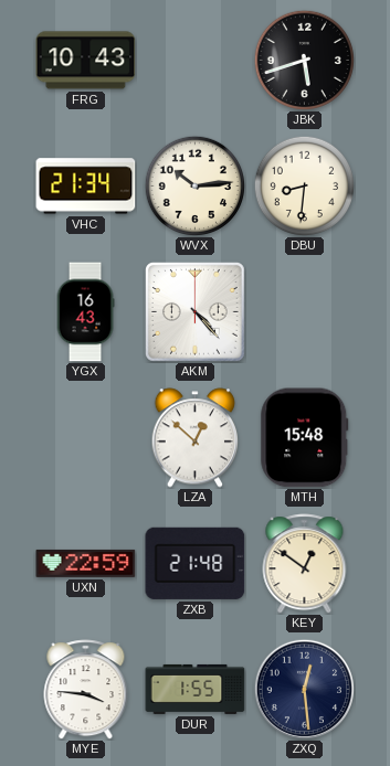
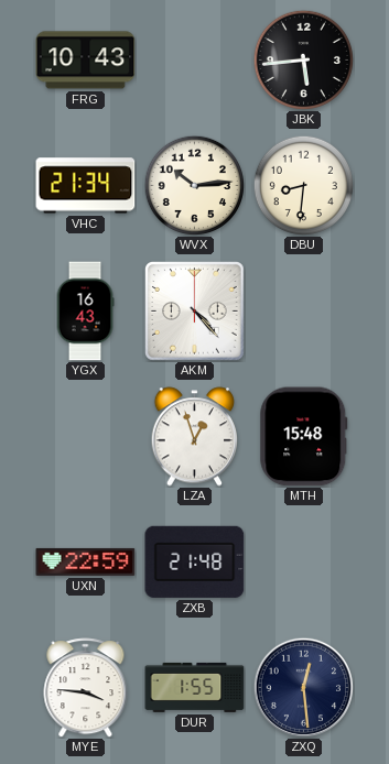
JBK: 5:42 -> 5:44
LZA: 12:52 -> 12:57
KEY: 12:51 -> none
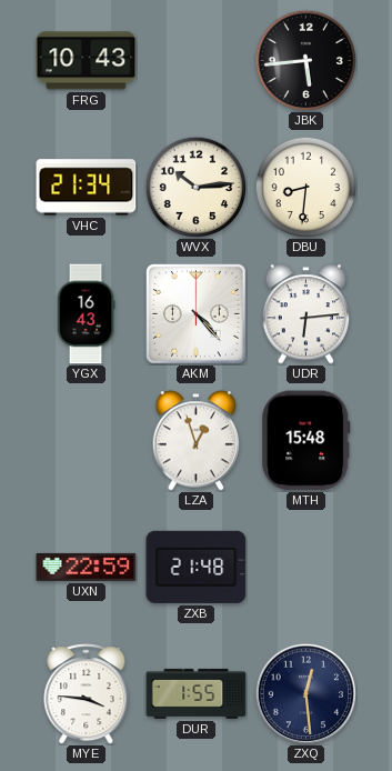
UDR: none -> 6:14
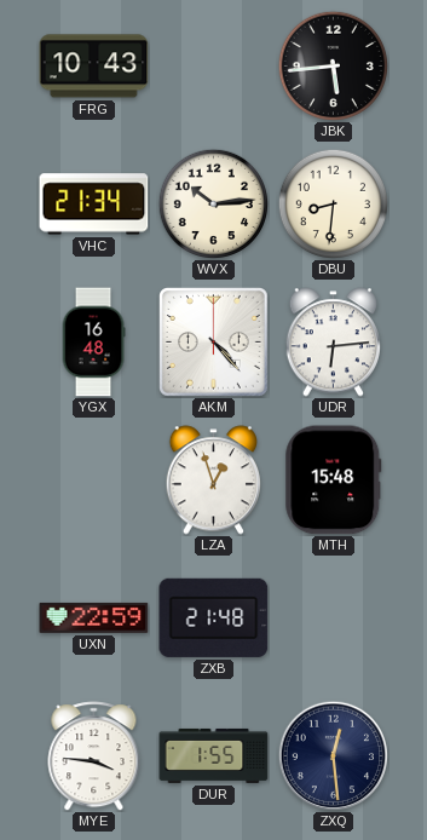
YGX: 16:43 -> 16:48
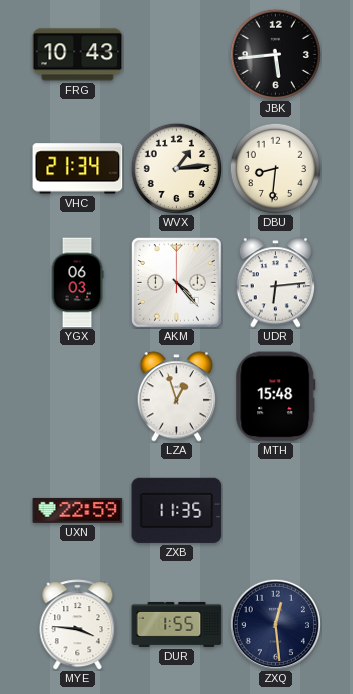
WVX: 10:14 -> 1:14
YGX: 16:48 -> 06:03
ZXB: 21:48 -> 11:35
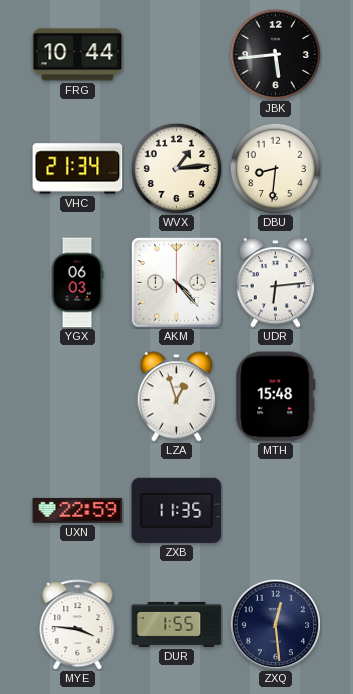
FRG: 10:43 -> 10:44
